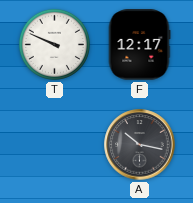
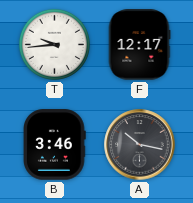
T: 9:49 -> 9:44
B: none -> 3:46
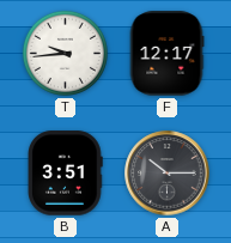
B: 3:46 -> 3:51
A: 10:17 -> 10:15
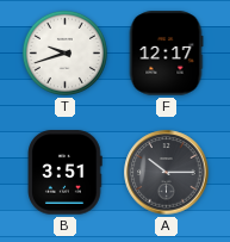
T: 9:44 -> 9:42
